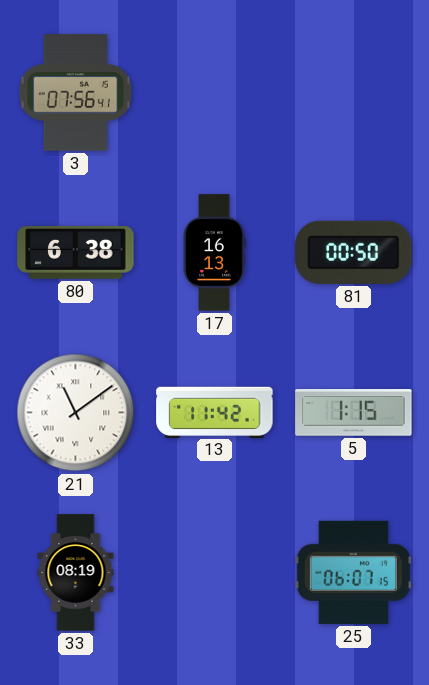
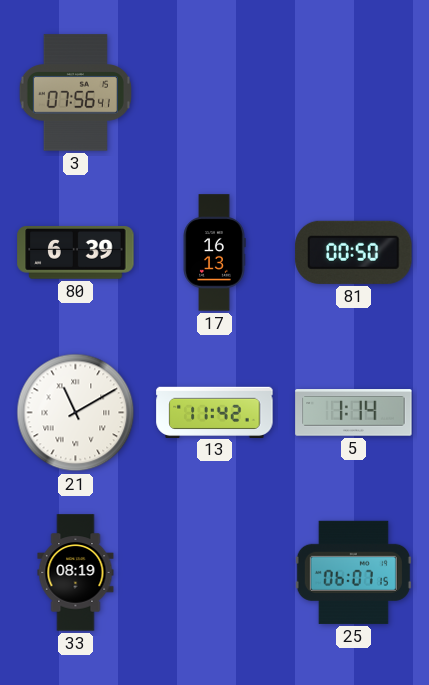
80: 6:38 -> 6:39
21: 11:09 -> 11:10
5: 1:15 -> 1:14
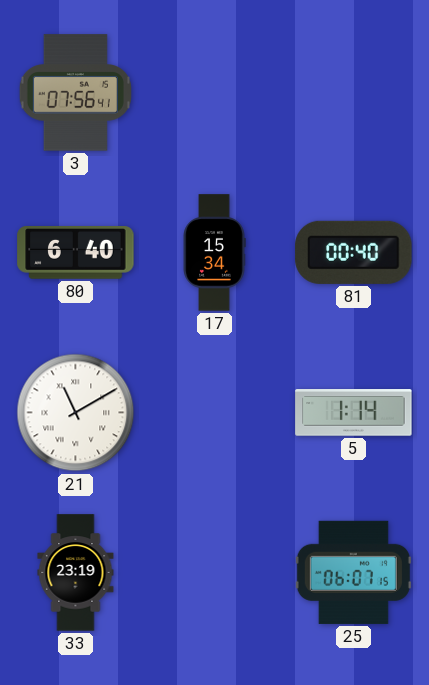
80: 6:39 -> 6:40
17: 16:13 -> 15:34
81: 00:50 -> 00:40
13: 11:42 -> none
33: 08:19 -> 23:19
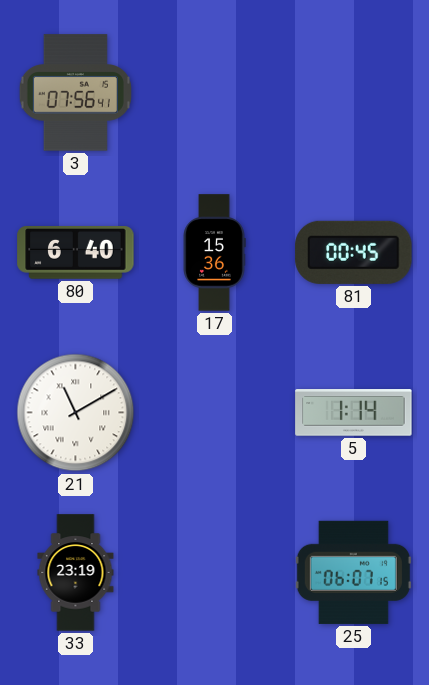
17: 15:34 -> 15:36
81: 00:40 -> 00:45
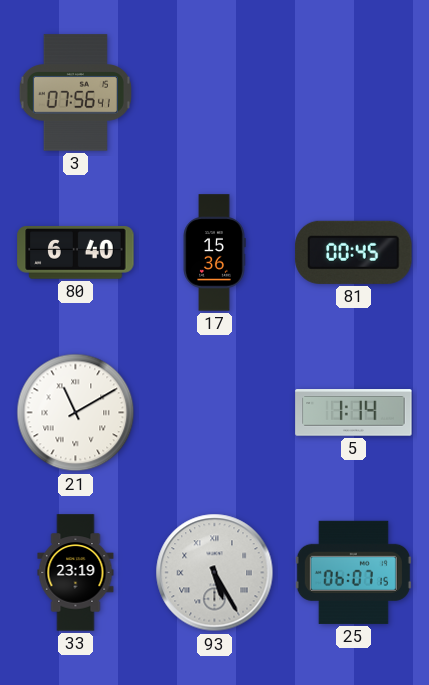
93: none -> 5:25
